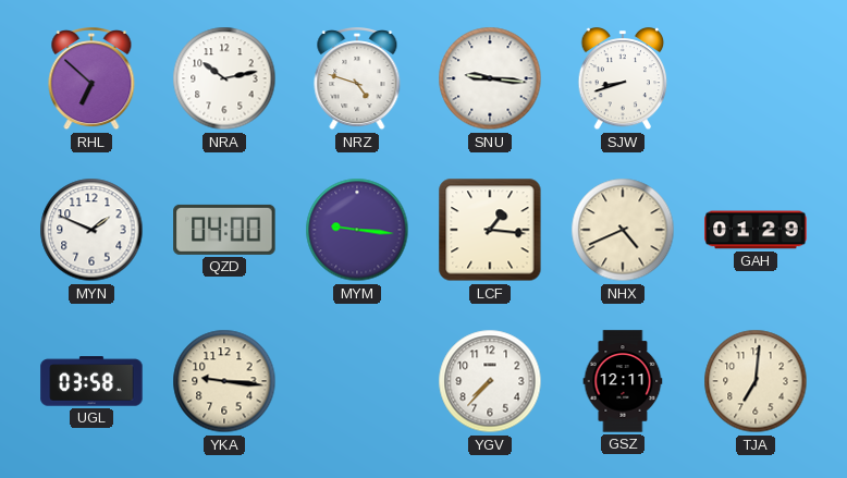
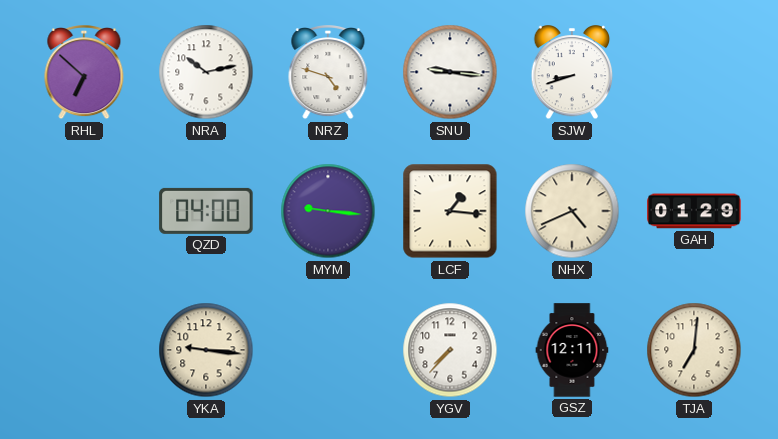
MYN: 1:49 -> none
UGL: 03:58 -> none
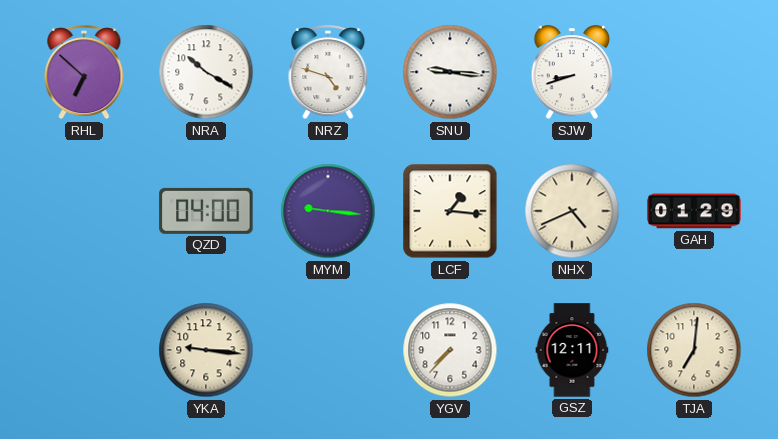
NRA: 10:13 -> 10:20
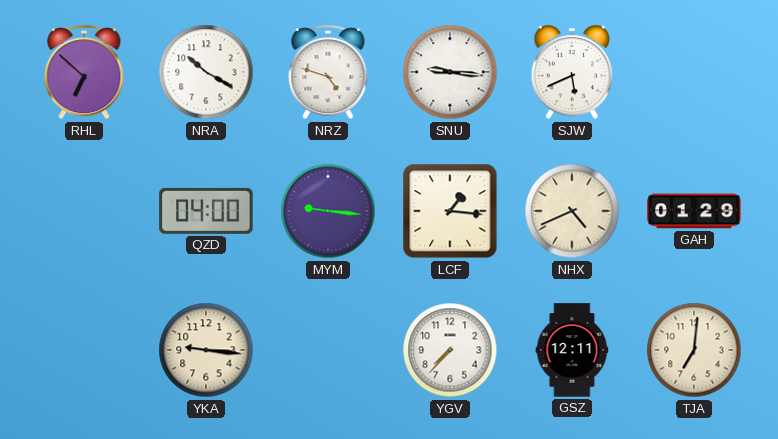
SJW: 8:42 -> 5:41
